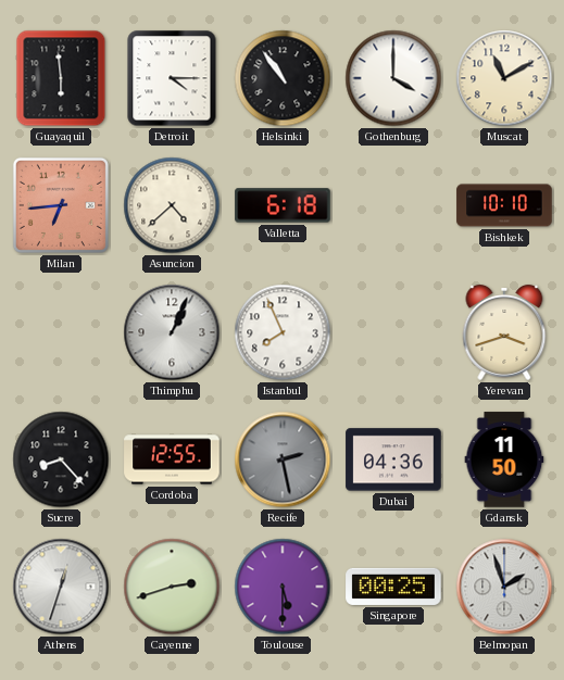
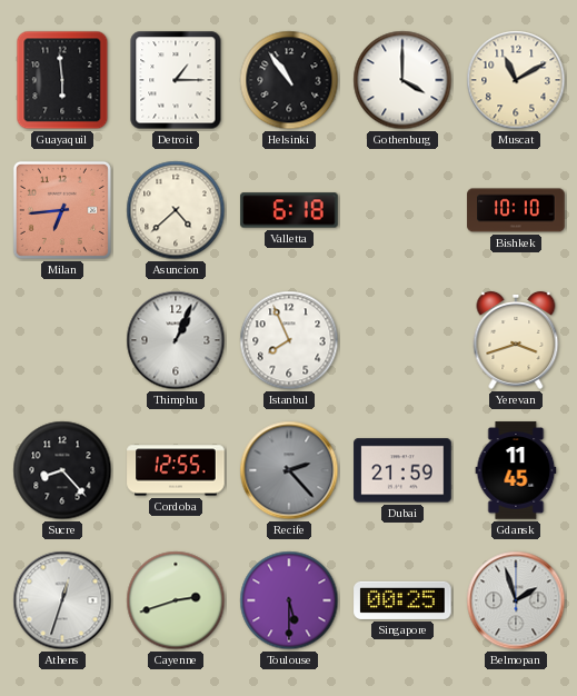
Detroit: 4:15 -> 1:15
Recife: 2:28 -> 2:23
Dubai: 04:36 -> 21:59
Gdansk: 11:50 -> 11:45
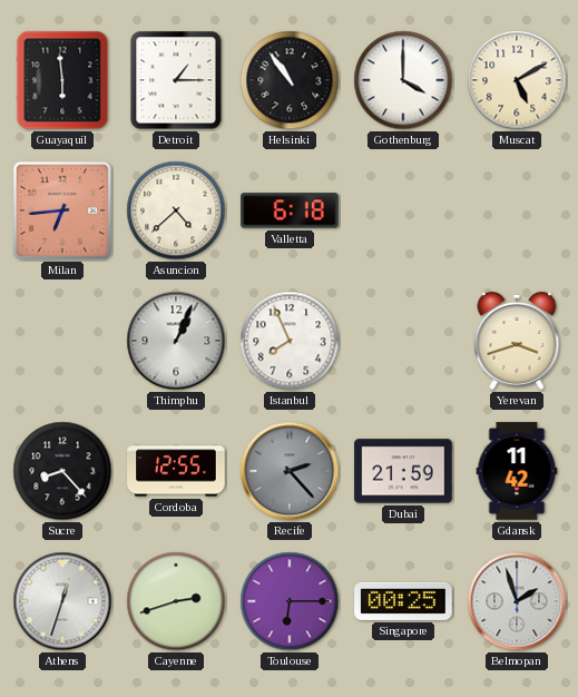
Muscat: 11:10 -> 5:10
Bishkek: 10:10 -> none
Gdansk: 11:45 -> 11:42
Toulouse: 5:30 -> 6:15
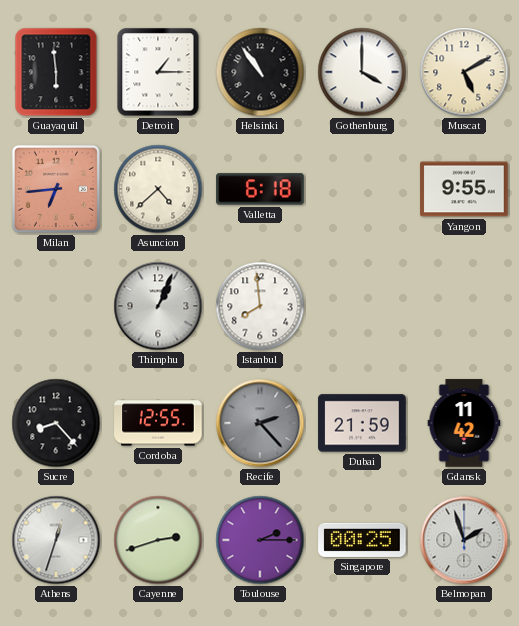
Yangon: none -> 9:55
Istanbul: 7:56 -> 7:59
Yerevan: 3:42 -> none
Toulouse: 6:15 -> 2:15
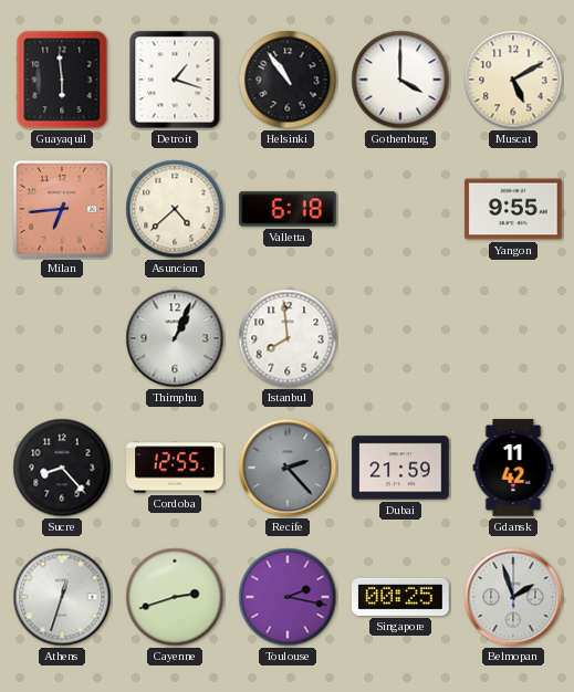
Detroit: 1:15 -> 1:18
Toulouse: 2:15 -> 2:17
